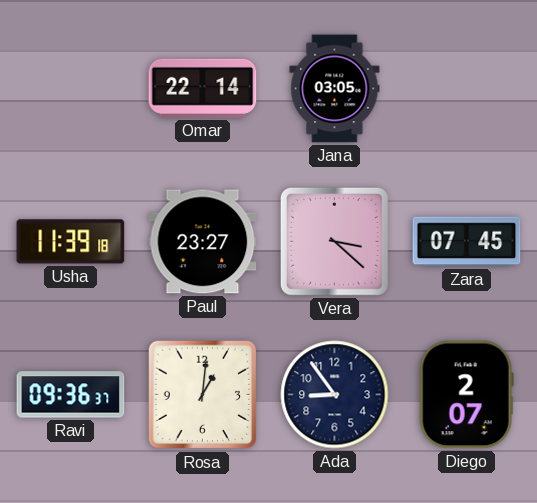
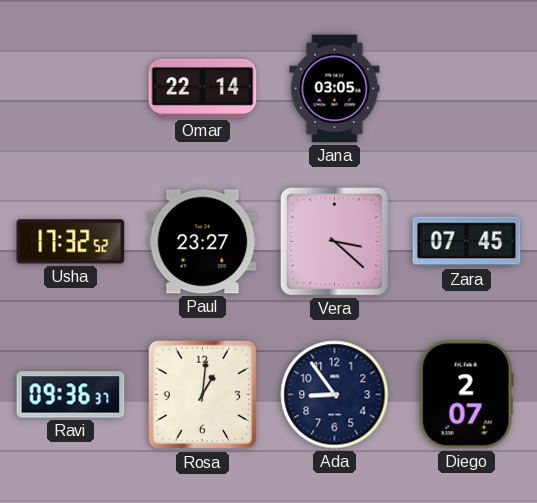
Usha: 11:39 -> 17:32
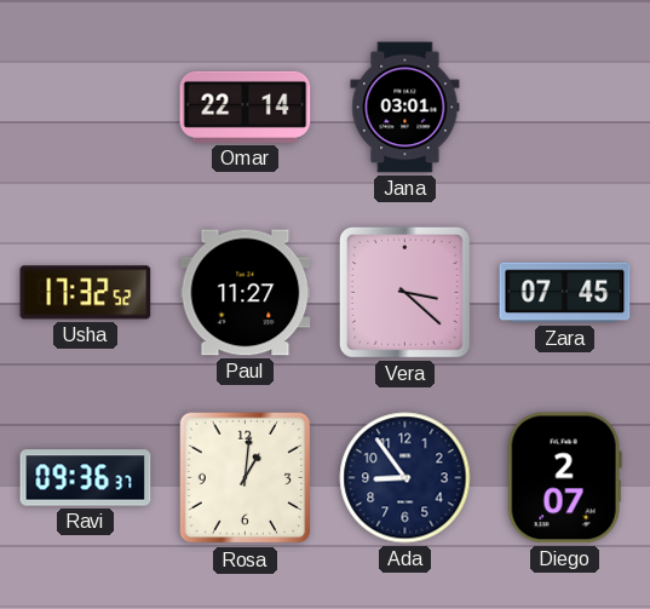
Jana: 03:05 -> 03:01
Paul: 23:27 -> 11:27
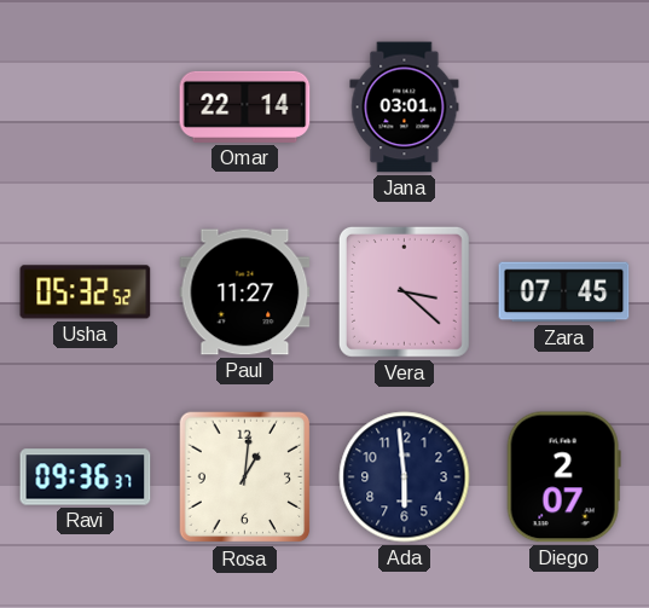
Usha: 17:32 -> 05:32
Ada: 8:54 -> 5:59
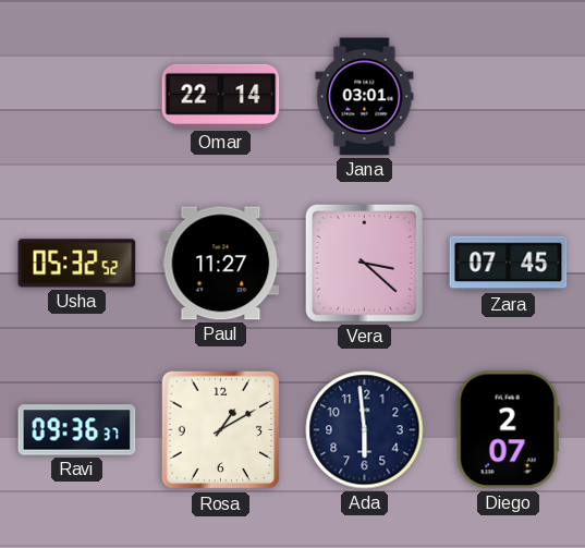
Rosa: 1:01 -> 1:10
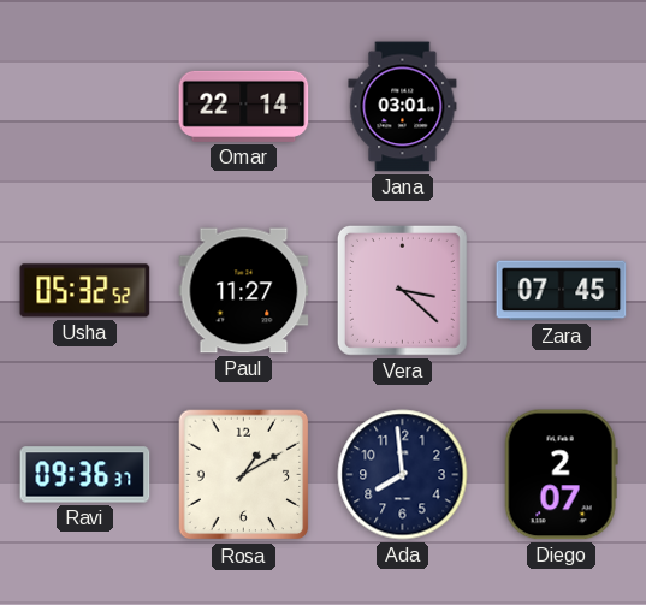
Ada: 5:59 -> 7:59
